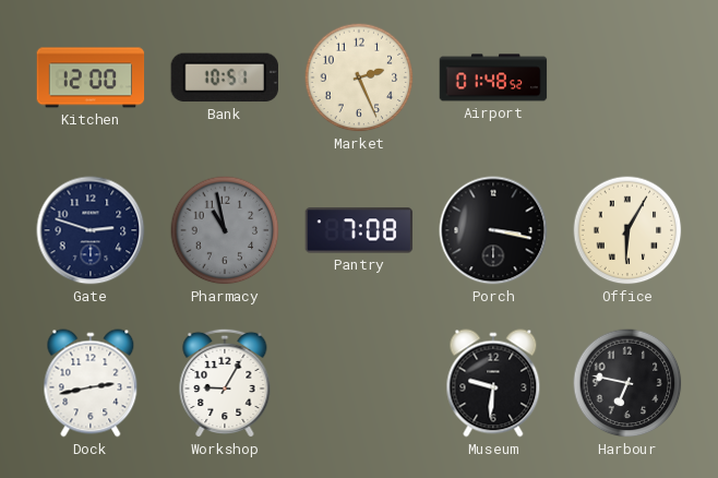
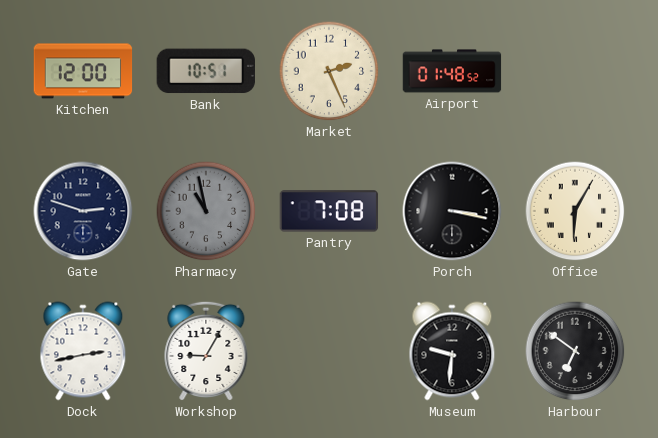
Harbour: 6:47 -> 6:51
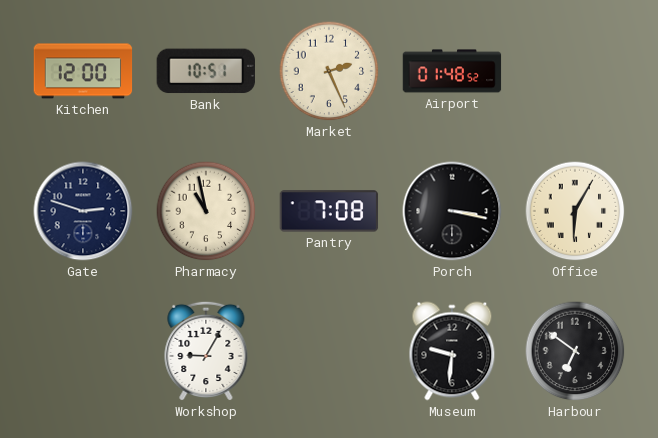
Pharmacy dial: grey -> cream
Dock: 2:43 -> none
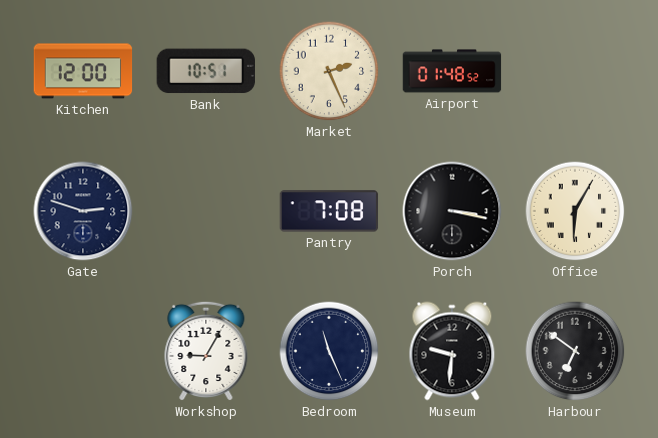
Pharmacy: 10:58 -> none
Bedroom: none -> 11:26
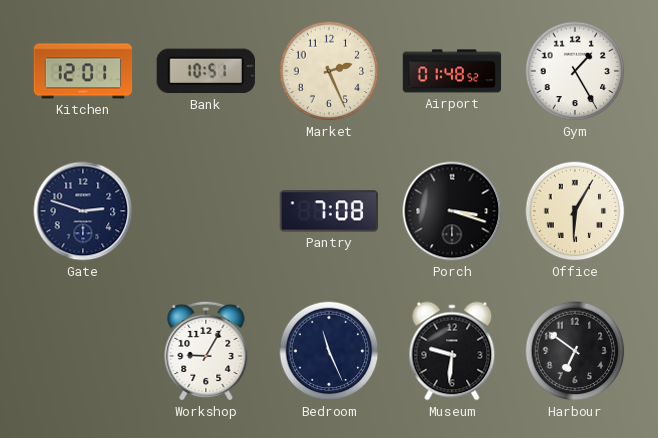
Kitchen: 12:00 -> 12:01
Gym: none -> 1:25
Porch: 3:17 -> 3:18
